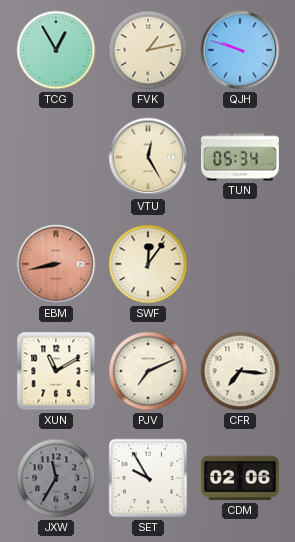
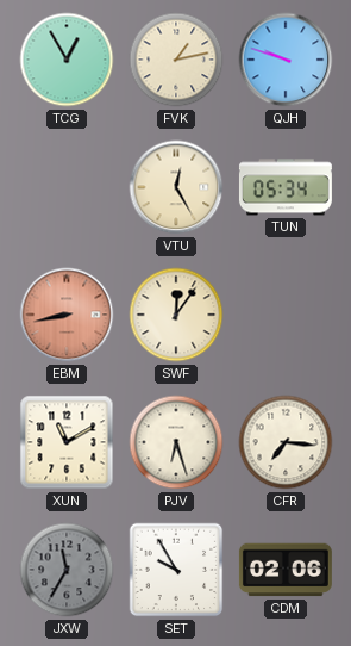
PJV: 7:11 -> 6:27
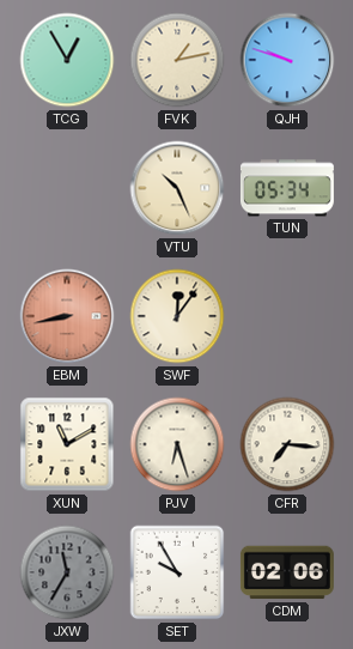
VTU: 12:25 -> 10:26
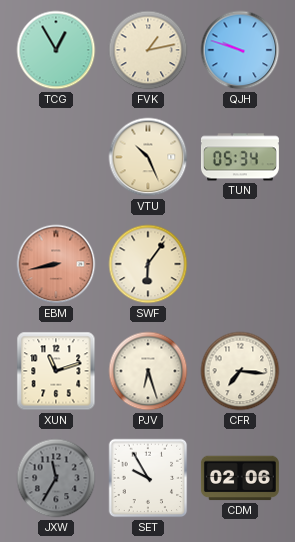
SWF: 12:06 -> 6:06
XUN: 11:10 -> 11:12
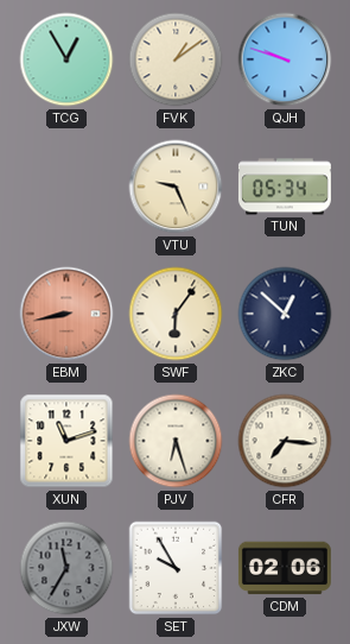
FVK: 1:13 -> 1:09
VTU: 10:26 -> 9:26
ZKC: none -> 12:52
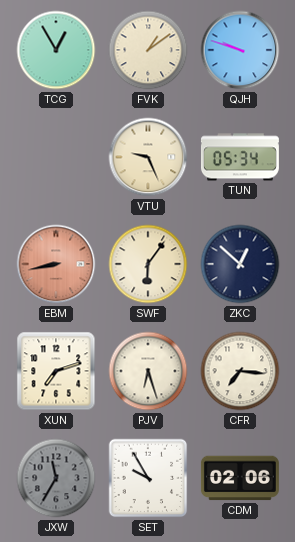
XUN: 11:12 -> 7:12
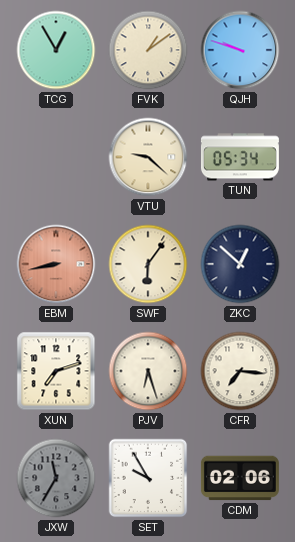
VTU: 9:26 -> 9:22
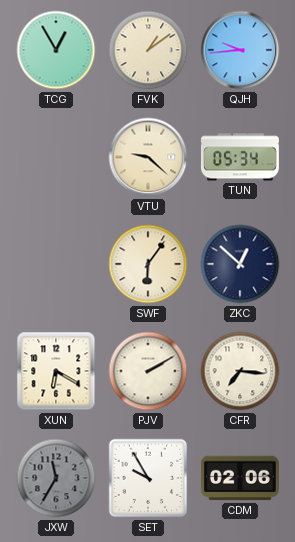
QJH: 9:48 -> 9:44
EBM: 8:43 -> none
XUN: 7:12 -> 6:20
PJV: 6:27 -> 2:10
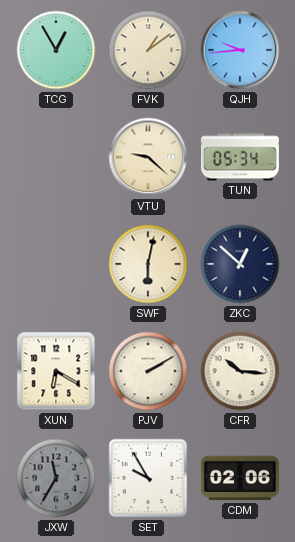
SWF: 6:06 -> 6:02
CFR: 7:16 -> 10:16
